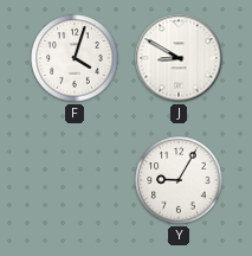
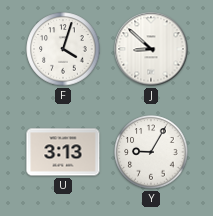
J: 8:50 -> 8:52
U: none -> 3:13
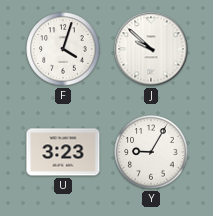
J: 8:52 -> 9:52
U: 3:13 -> 3:23
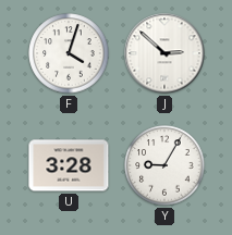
J: 9:52 -> 2:52
U: 3:23 -> 3:28
